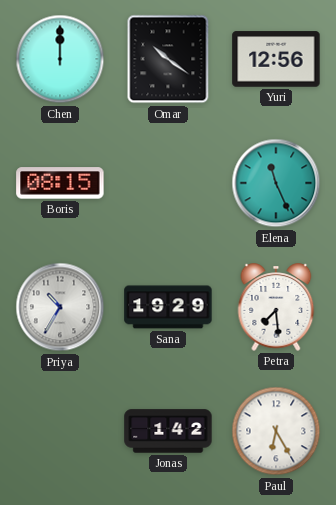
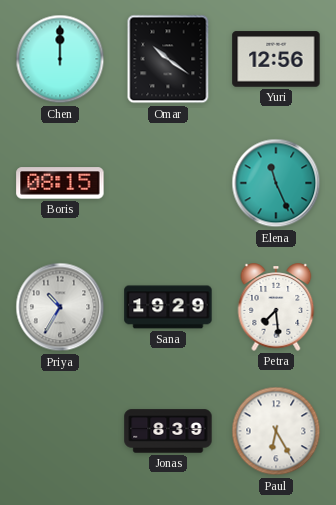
Jonas: 1:42 -> 8:39
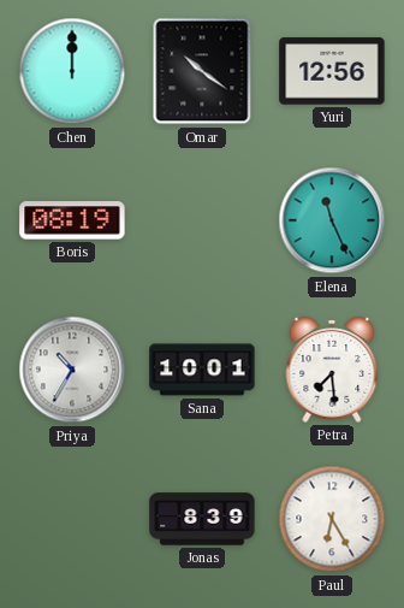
Boris: 08:15 -> 08:19
Sana: 19:29 -> 10:01
